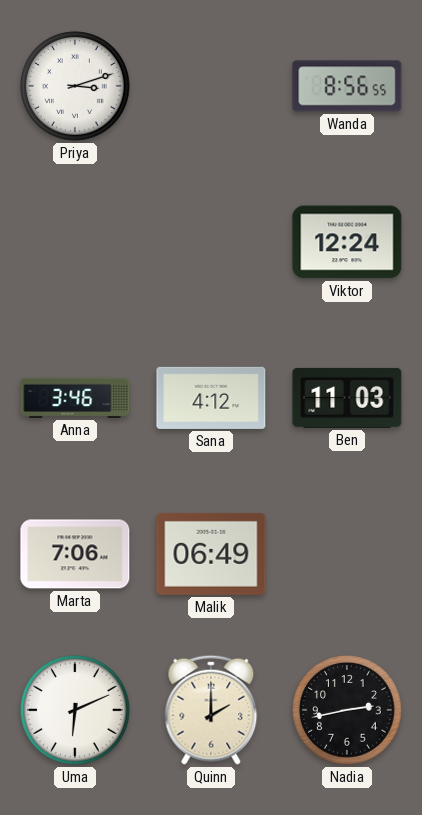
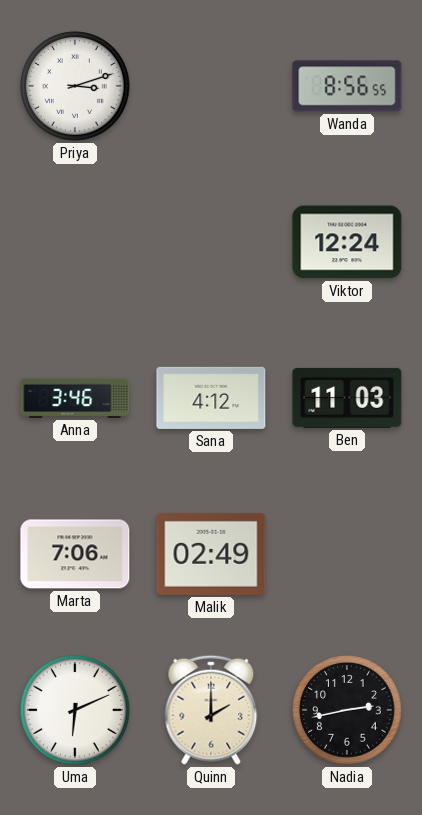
Malik: 06:49 -> 02:49
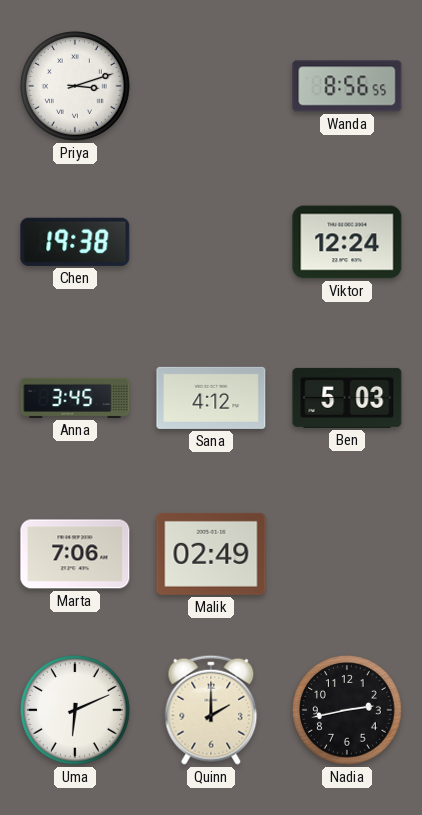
Chen: none -> 19:38
Anna: 3:46 -> 3:45
Ben: 11:03 -> 5:03
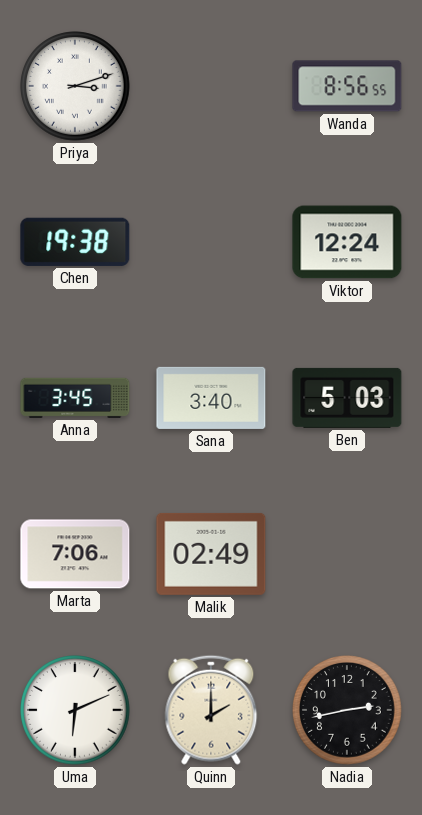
Sana: 4:12 -> 3:40
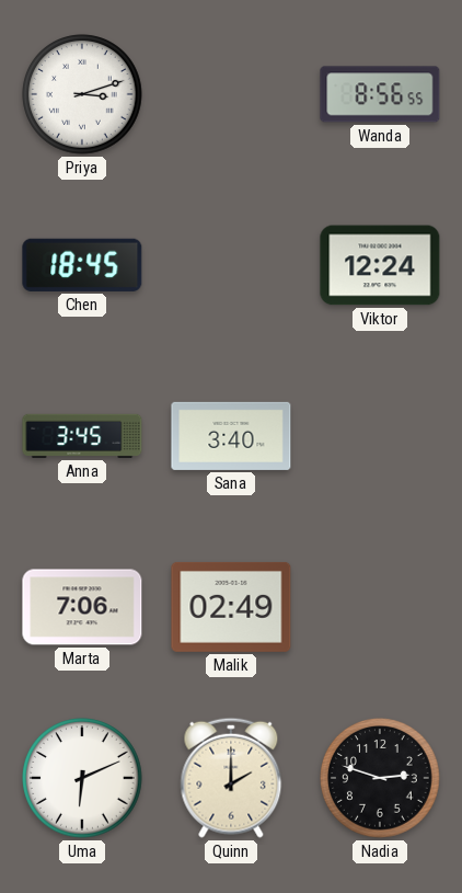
Chen: 19:38 -> 18:45
Ben: 5:03 -> none
Nadia: 2:43 -> 2:48
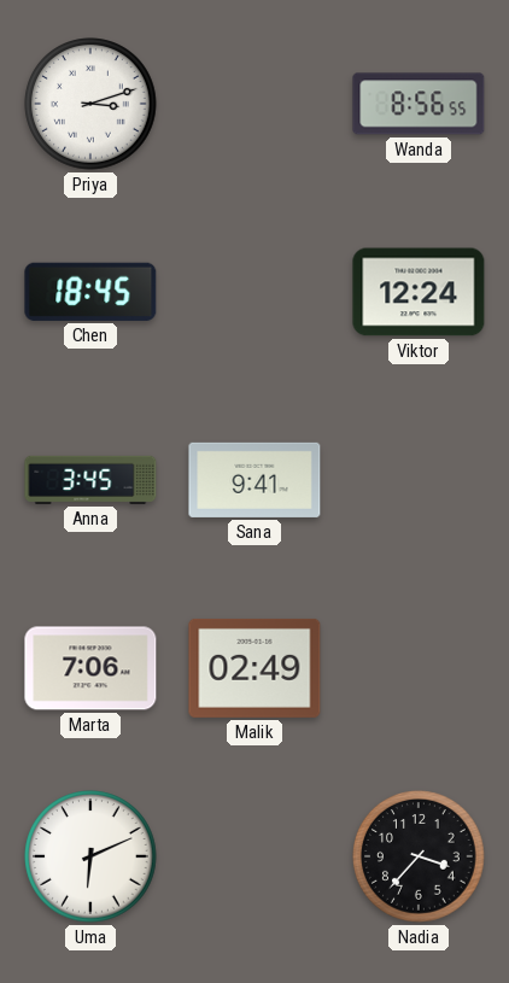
Sana: 3:40 -> 9:41
Quinn: 2:00 -> none
Nadia: 2:48 -> 3:37
